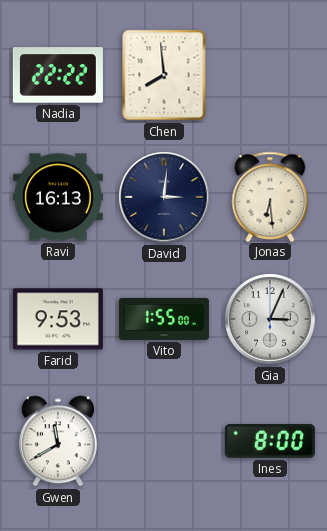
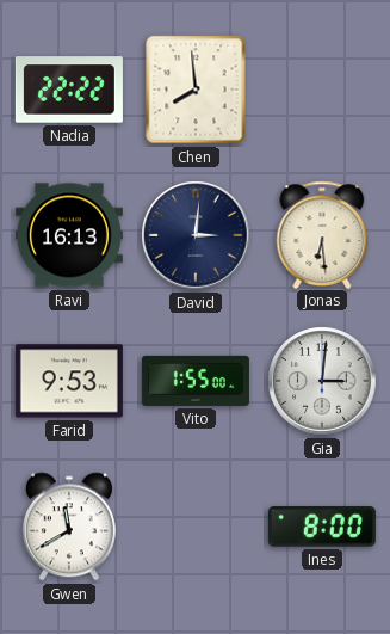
Gia: 3:04 -> 3:01
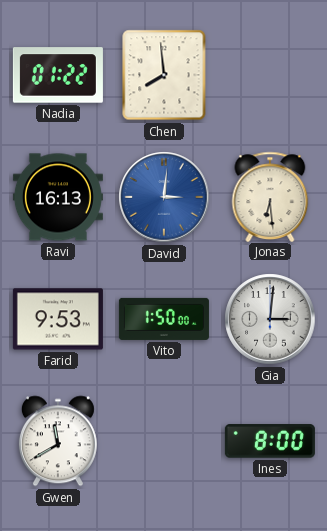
Nadia: 22:22 -> 01:22
David dial: navy -> blue
Vito: 1:55 -> 1:50
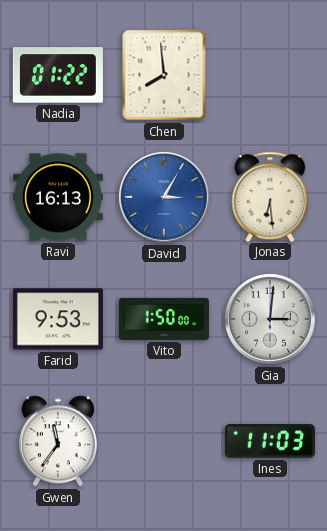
David: 3:01 -> 3:05
Gwen: 11:40 -> 11:36
Ines: 8:00 -> 11:03
